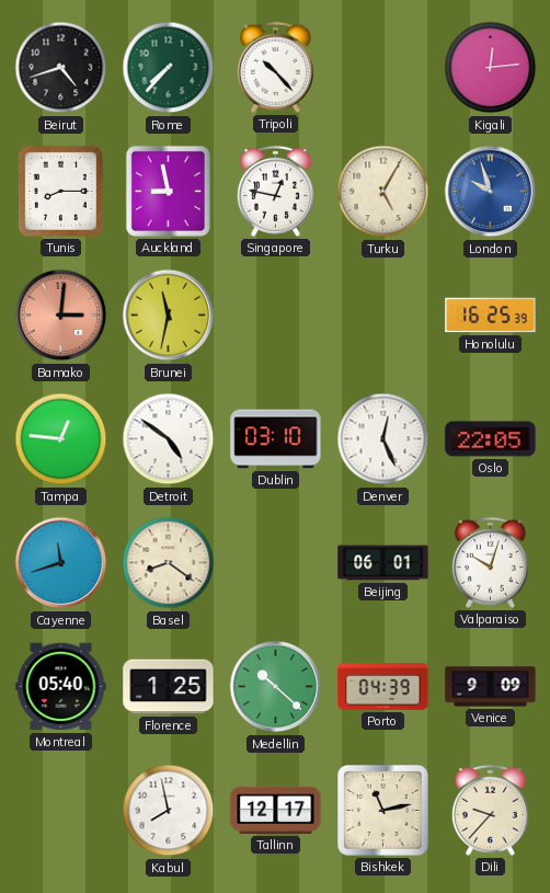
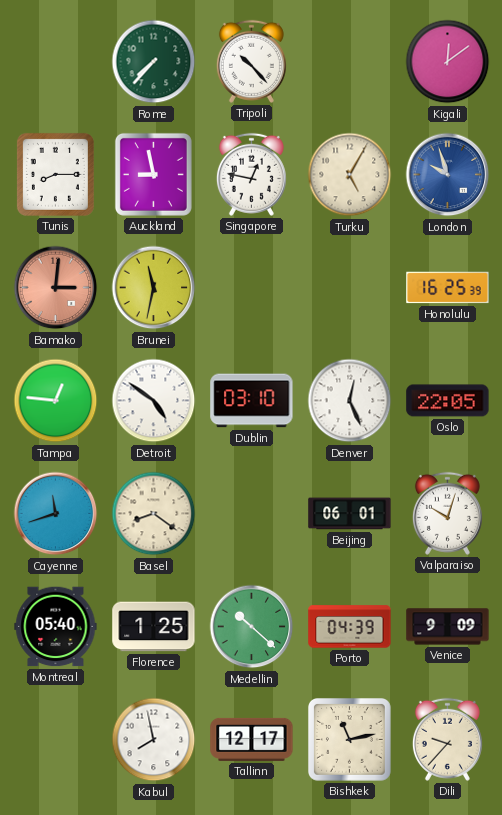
Beirut: 4:42 -> none
Kigali: 12:14 -> 12:09
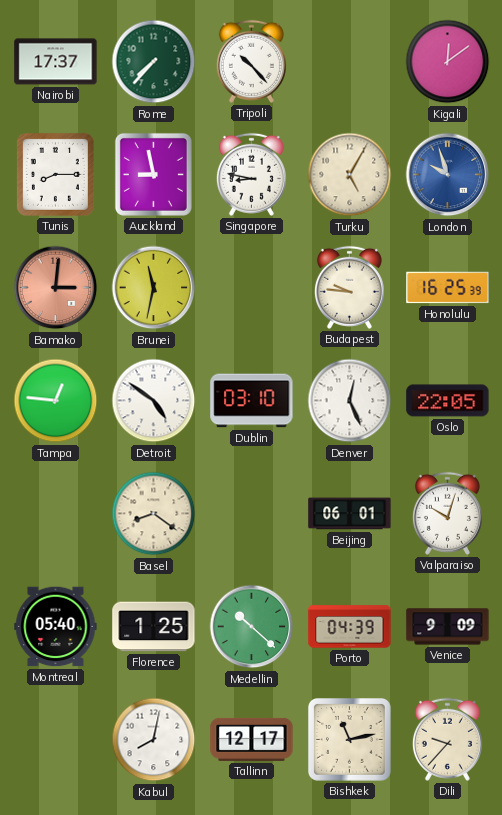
Nairobi: none -> 17:37
Singapore: 12:47 -> 8:47
Budapest: none -> 9:46
Cayenne: 11:42 -> none
Kabul: 7:58 -> 8:02
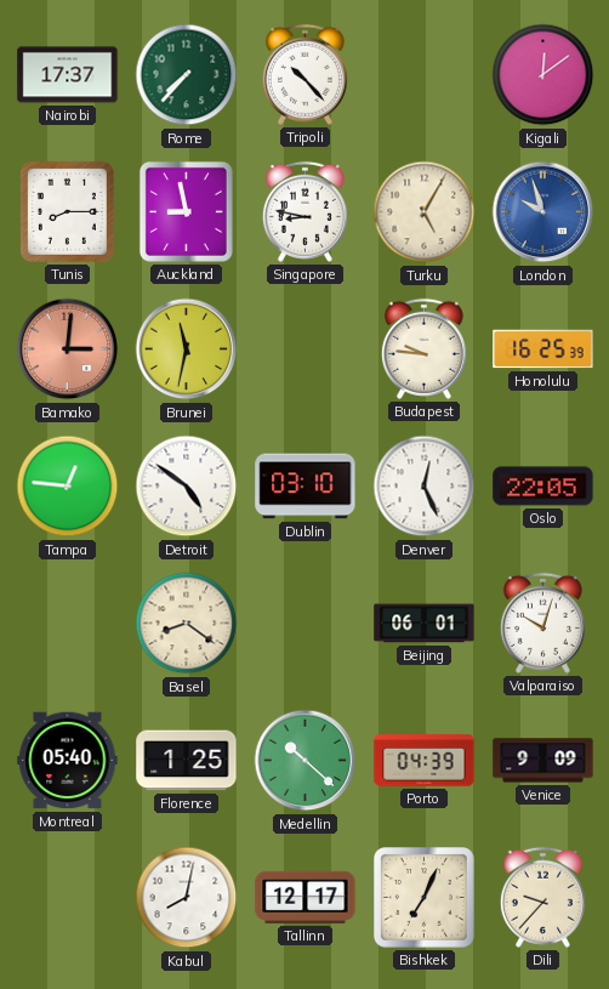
Bishkek: 11:13 -> 7:04
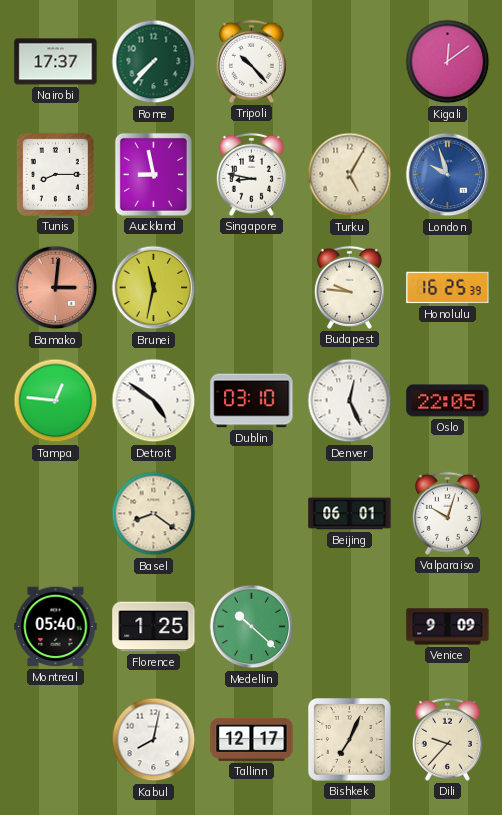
Porto: 04:39 -> none
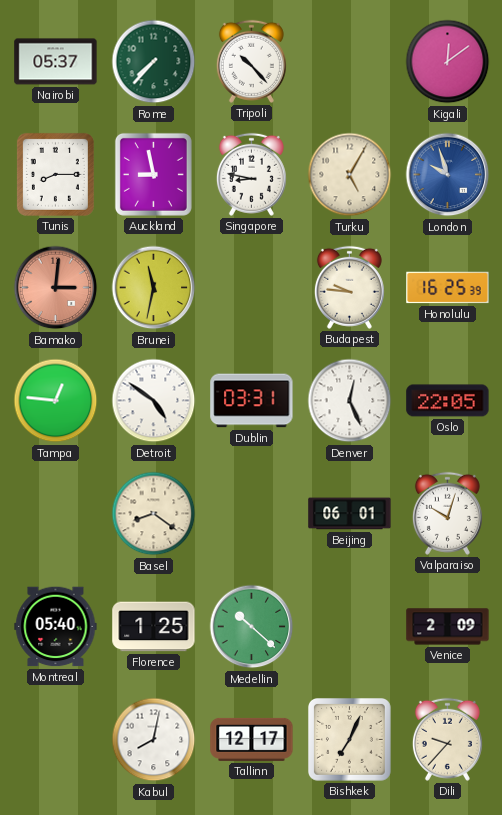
Nairobi: 17:37 -> 05:37
Dublin: 03:10 -> 03:31
Venice: 9:09 -> 2:09
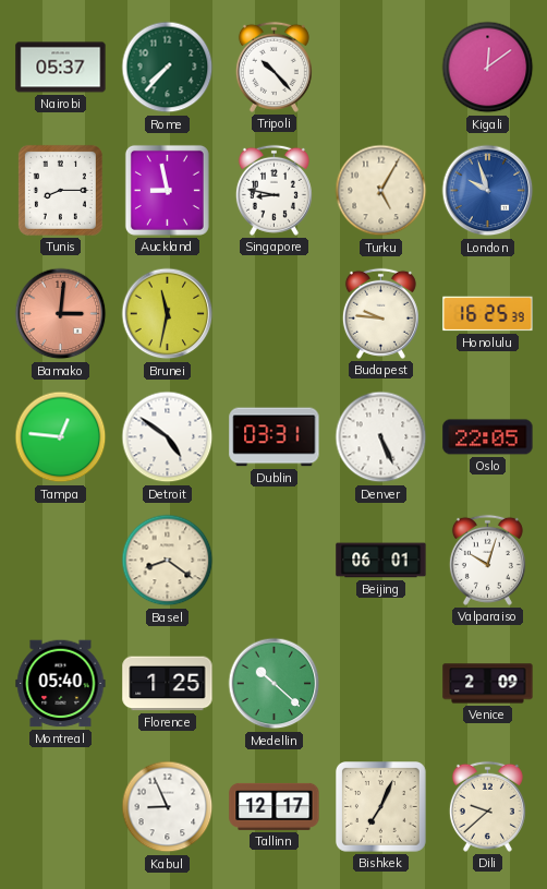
Denver: 12:26 -> 5:26
Kabul: 8:02 -> 8:56
Dili: 9:37 -> 9:38
